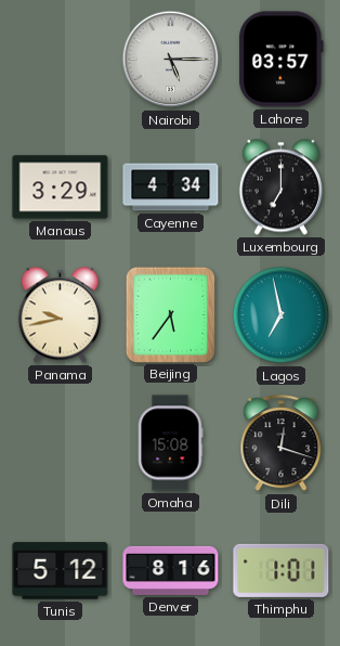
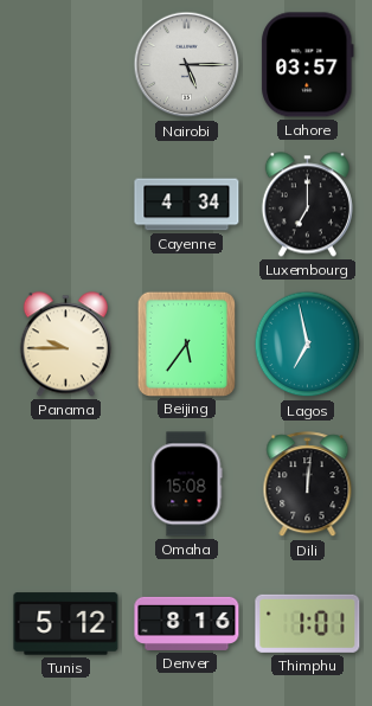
Manaus: 3:29 -> none
Panama: 9:43 -> 9:45
Dili: 12:18 -> 12:01
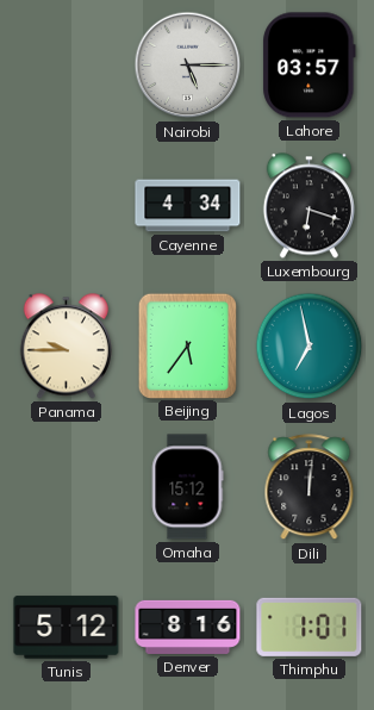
Luxembourg: 7:00 -> 6:18
Omaha: 15:08 -> 15:12
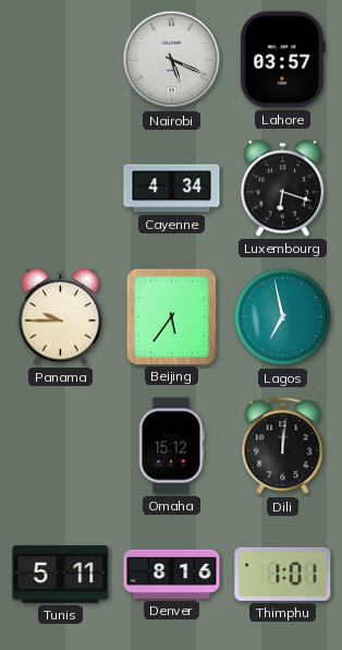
Nairobi: 5:15 -> 5:19
Tunis: 5:12 -> 5:11
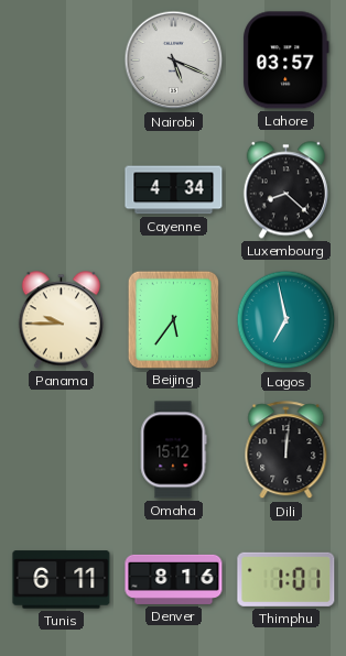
Luxembourg: 6:18 -> 8:22
Tunis: 5:11 -> 6:11
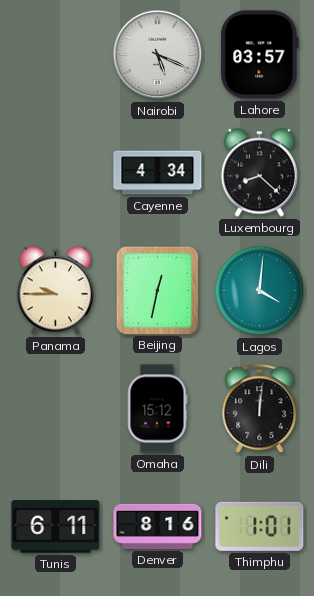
Beijing: 5:36 -> 12:32
Lagos: 6:58 -> 4:01
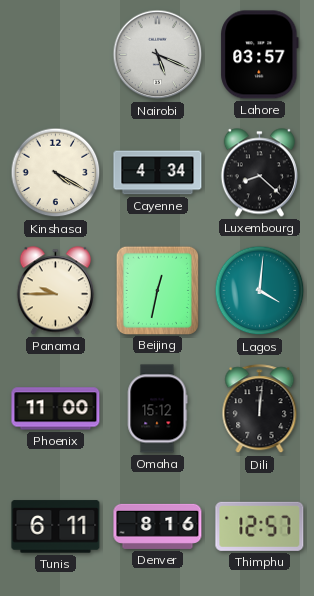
Kinshasa: none -> 4:20
Phoenix: none -> 11:00
Thimphu: 1:01 -> 12:57
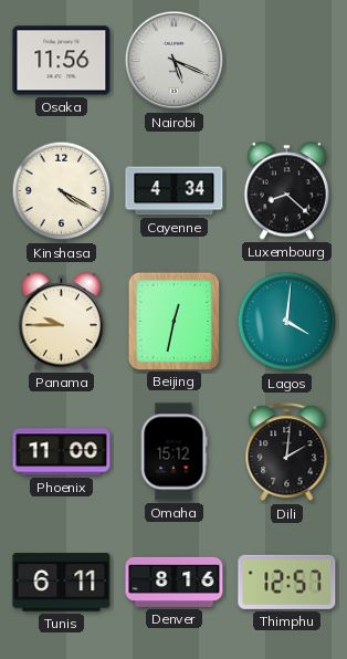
Osaka: none -> 11:56
Lahore: 03:57 -> none
Dili: 12:01 -> 2:01
